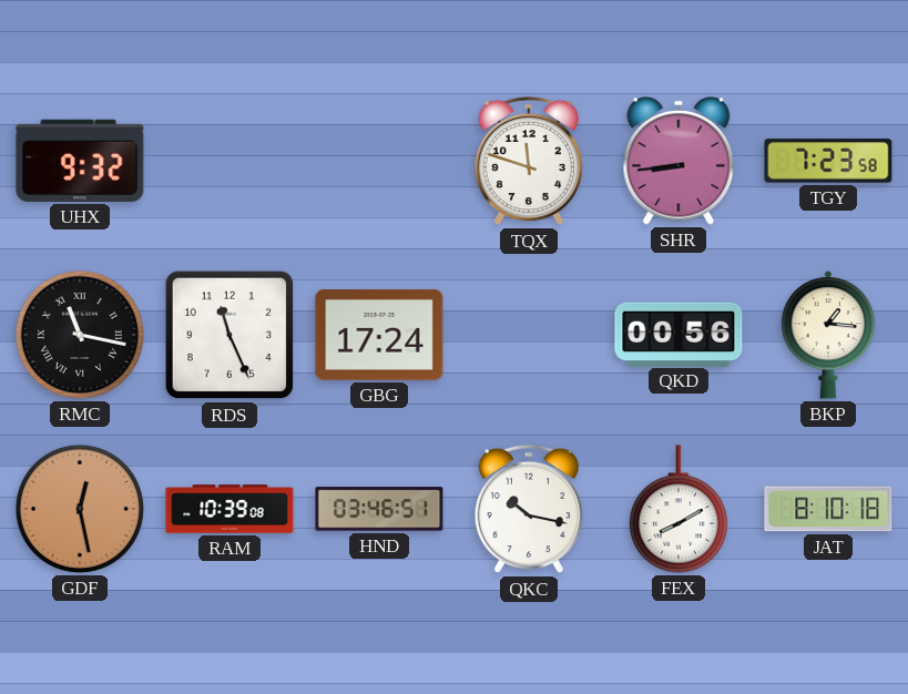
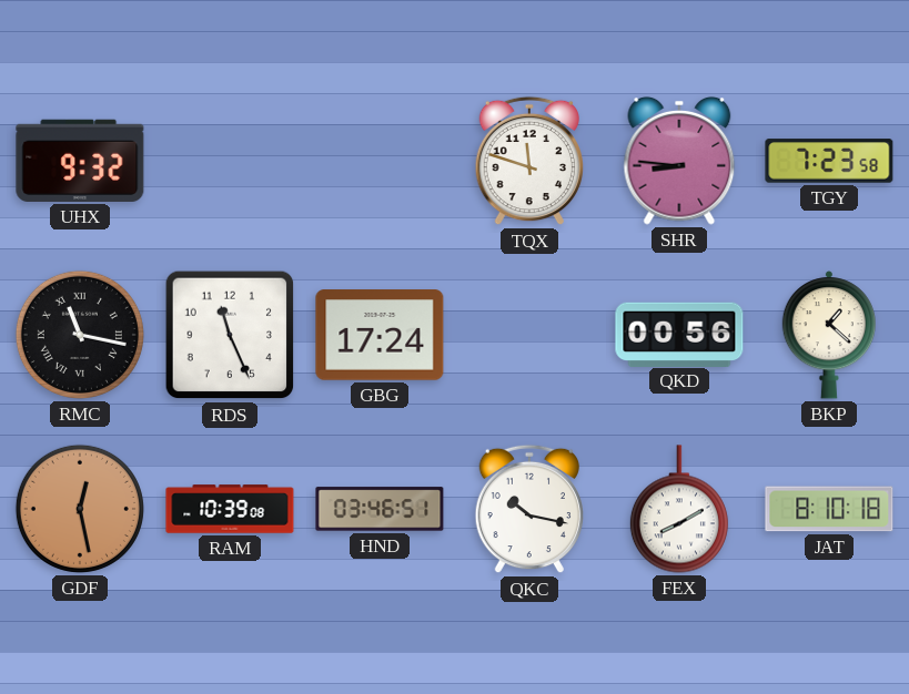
SHR: 8:44 -> 8:46
BKP: 1:16 -> 1:22
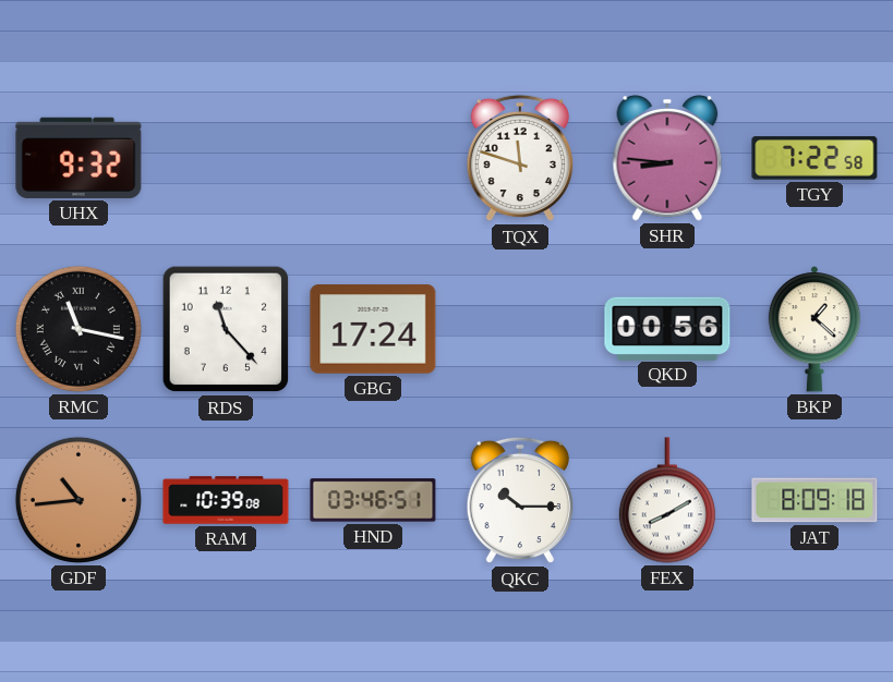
TGY: 7:23 -> 7:22
RDS: 11:26 -> 11:23
GDF: 12:28 -> 10:44
QKC: 10:17 -> 10:15
JAT: 8:10 -> 8:09
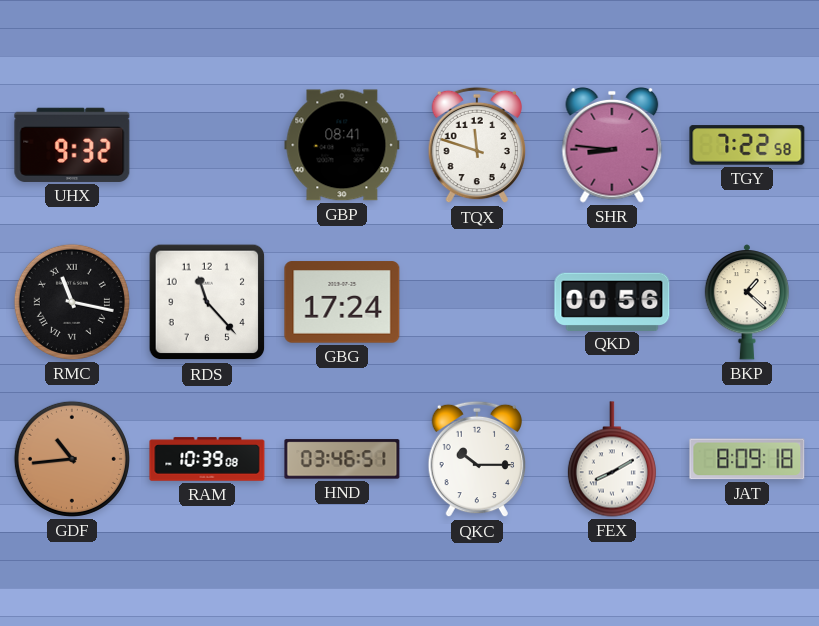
GBP: none -> 08:41
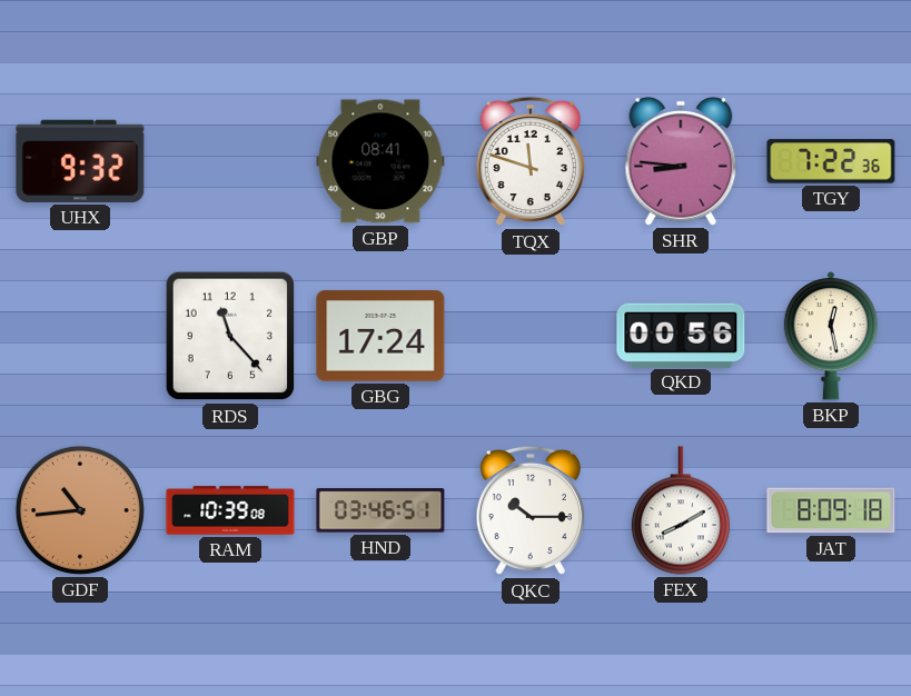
TGY: 7:22:58 -> 7:22:36
RMC: 11:17 -> none
BKP: 1:22 -> 12:28
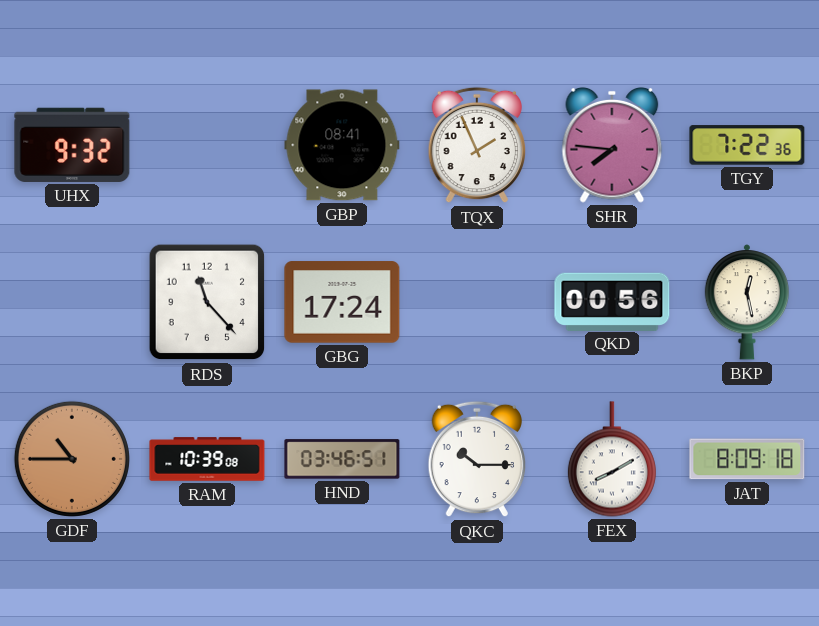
TQX: 11:48 -> 1:56
SHR: 8:46 -> 7:46
GDF: 10:44 -> 10:45
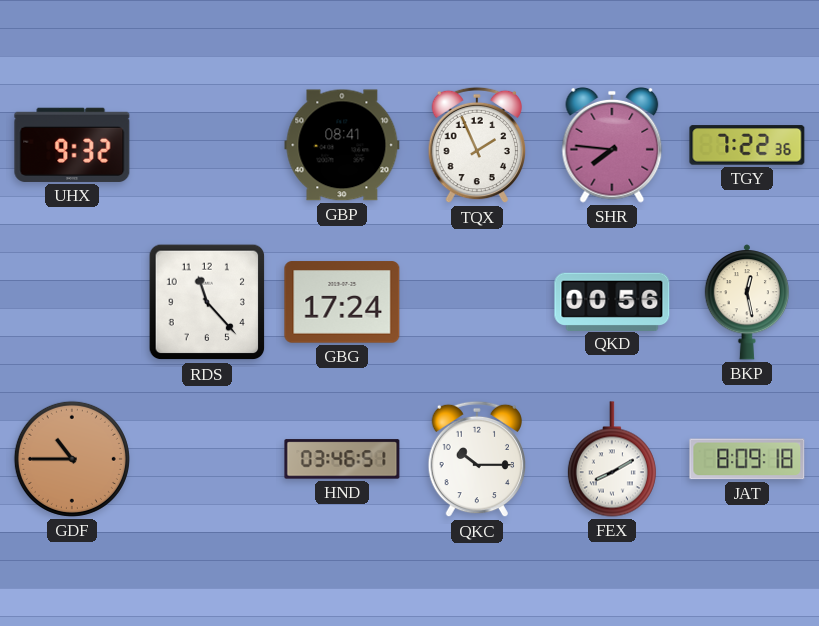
RAM: 10:39 -> none
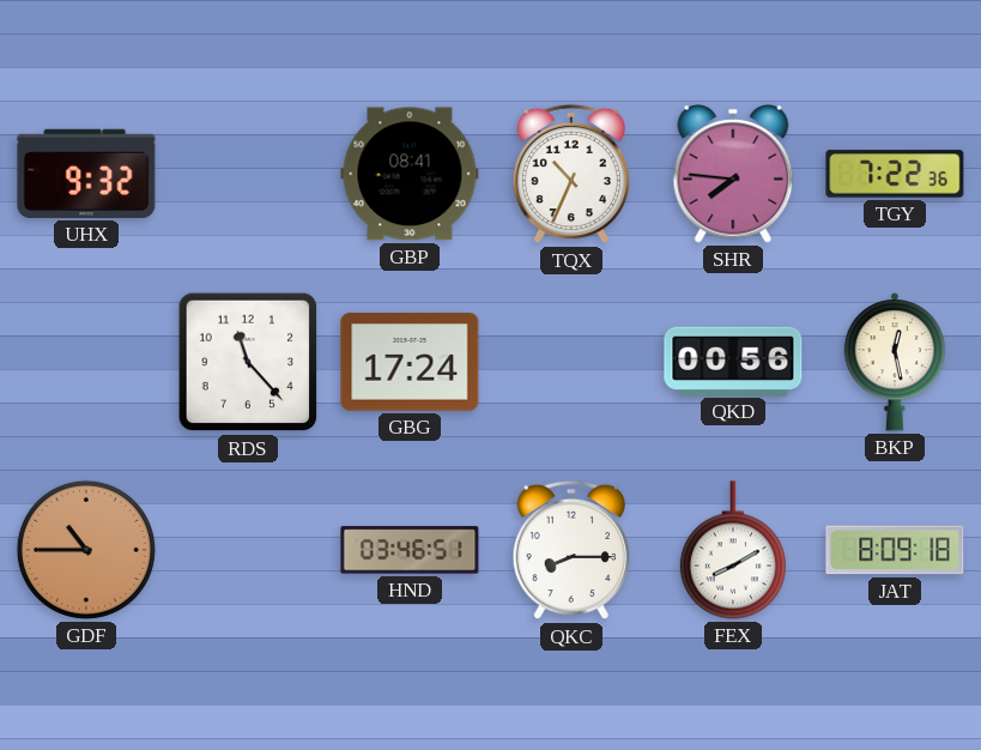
TQX: 1:56 -> 10:34
QKC: 10:15 -> 8:15
